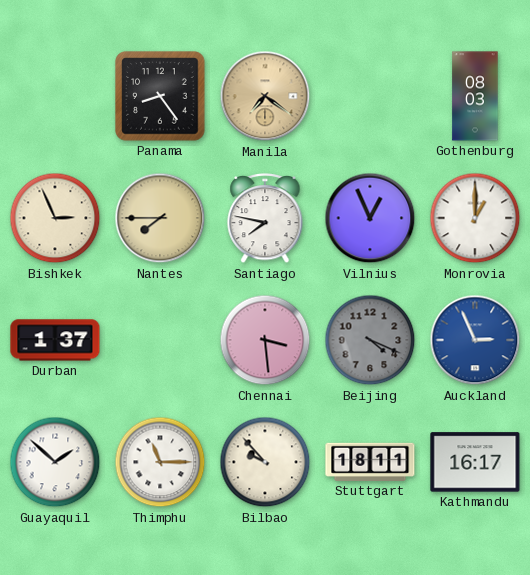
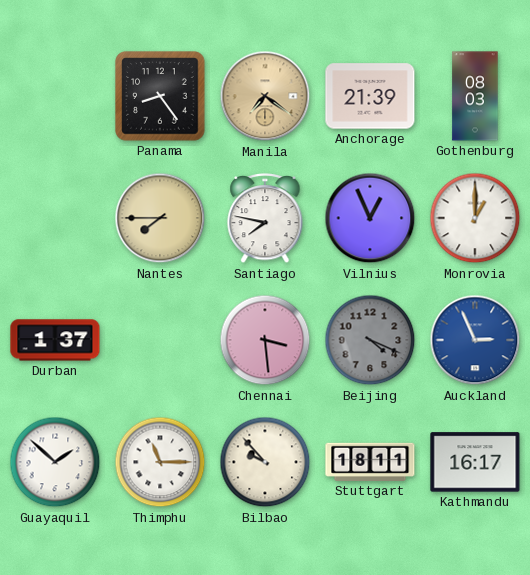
Anchorage: none -> 21:39
Bishkek: 2:56 -> none
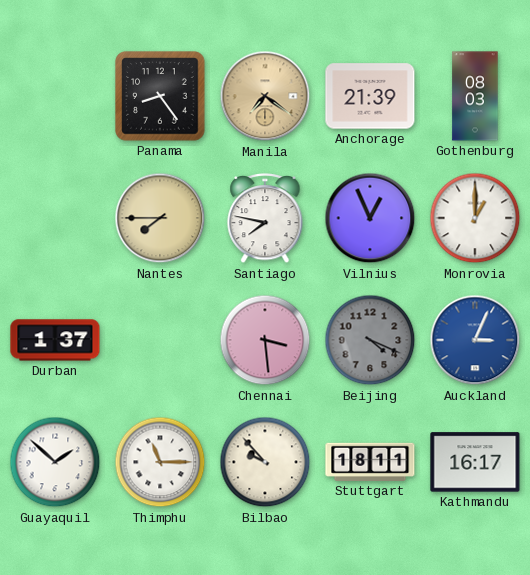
Auckland: 2:56 -> 3:04
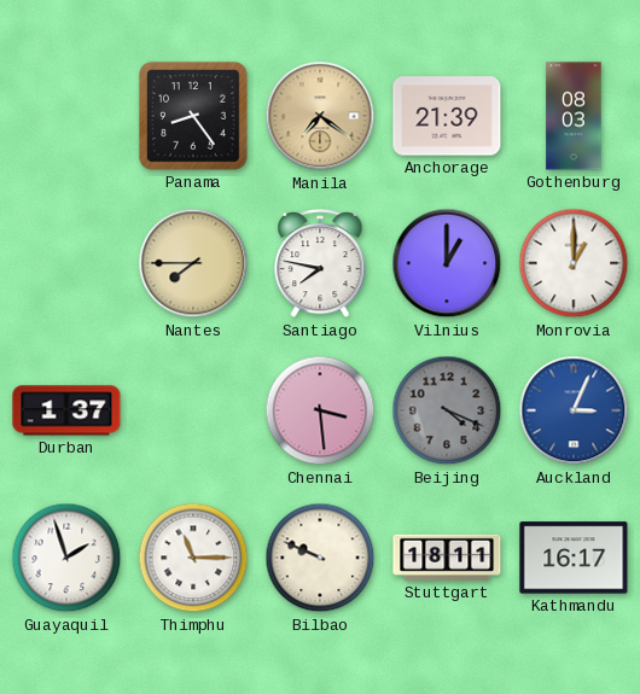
Vilnius: 12:56 -> 1:00
Guayaquil: 1:52 -> 1:57
Bilbao: 9:53 -> 9:49
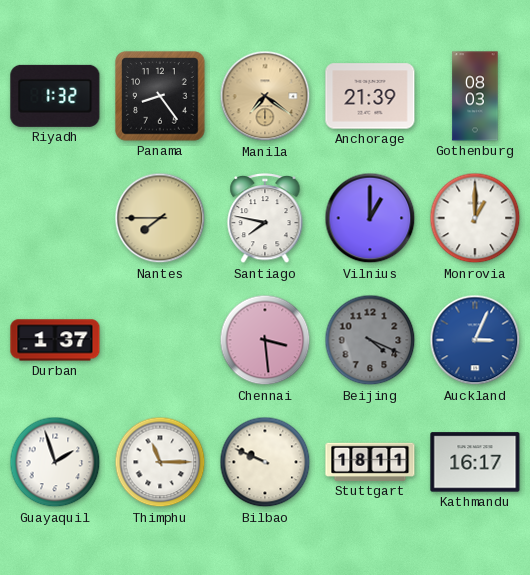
Riyadh: none -> 1:32
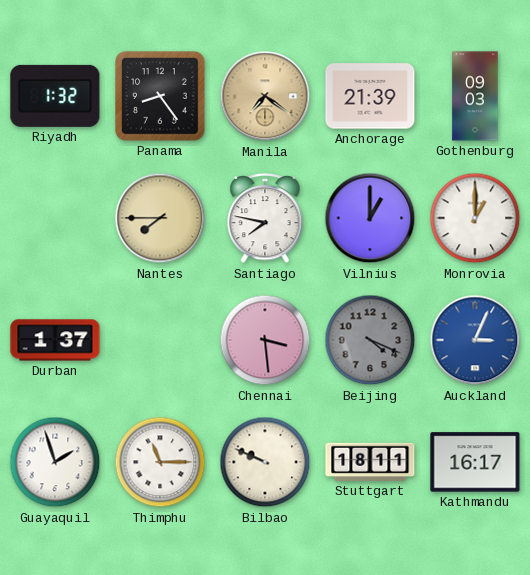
Gothenburg: 08:03 -> 09:03
